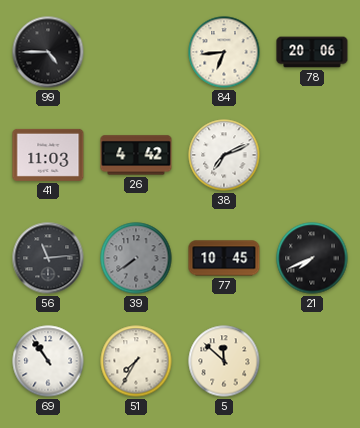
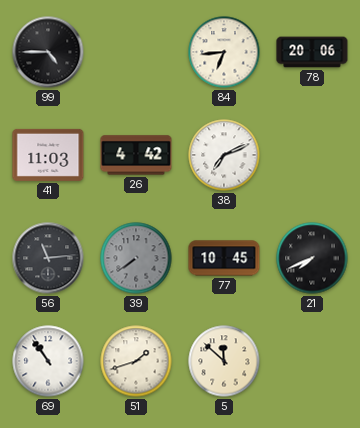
51: 7:35 -> 1:42
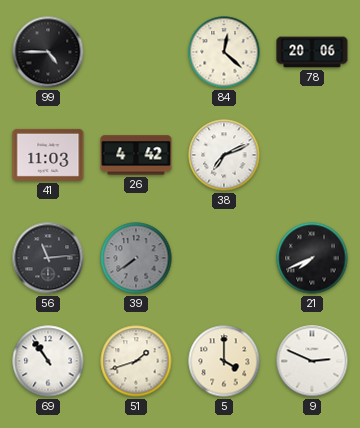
84: 6:44 -> 12:22
77: 10:45 -> none
5: 11:52 -> 4:00
9: none -> 2:49
